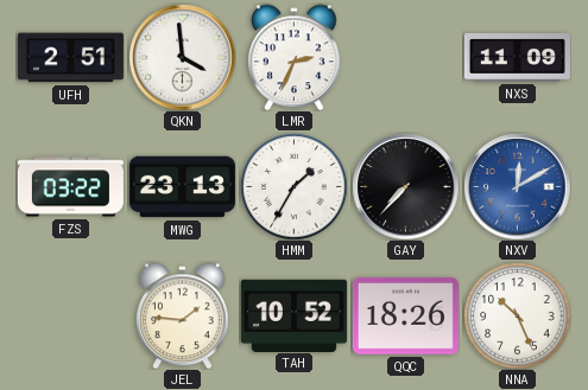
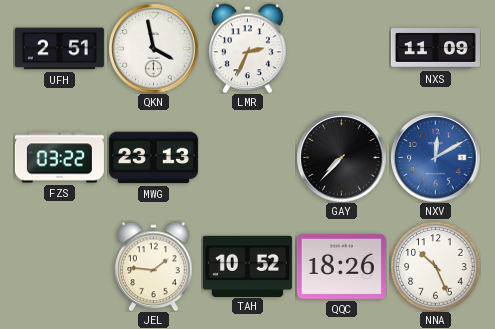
QKN: 3:59 -> 3:58
HMM: 1:35 -> none
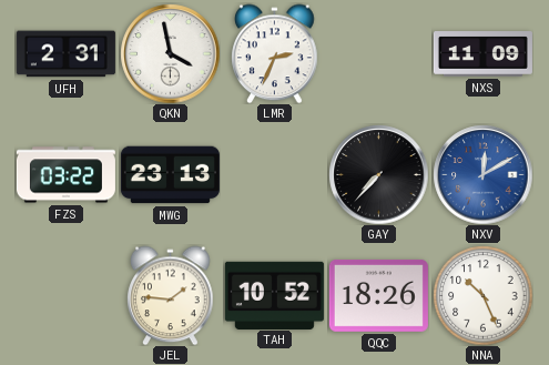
UFH: 2:51 -> 2:31
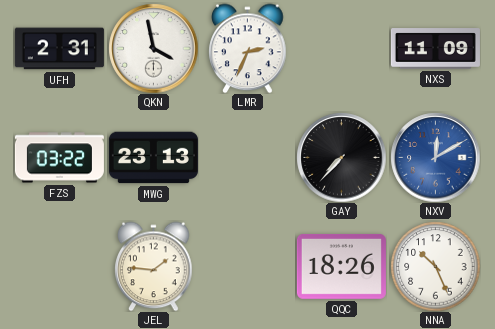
TAH: 10:52 -> none
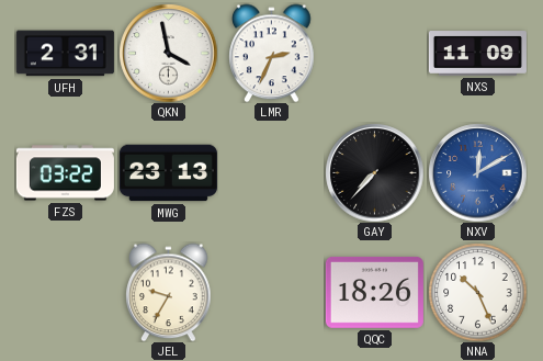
JEL: 1:46 -> 9:35
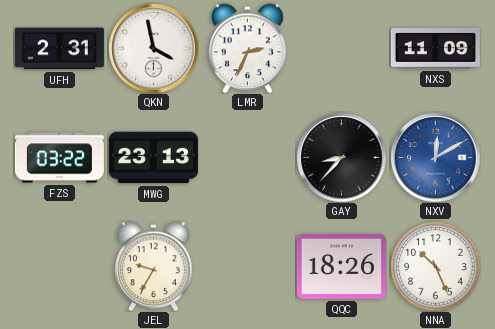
GAY: 7:37 -> 8:37
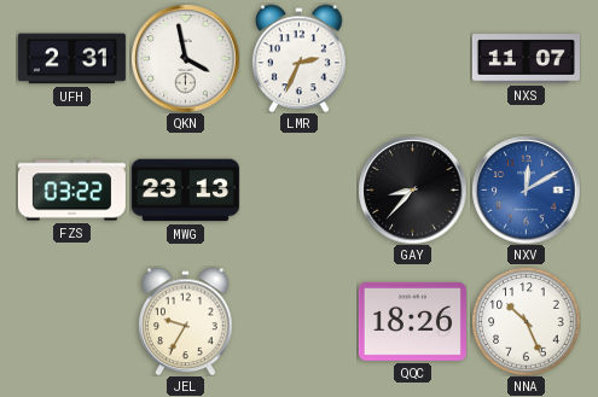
NXS: 11:09 -> 11:07
